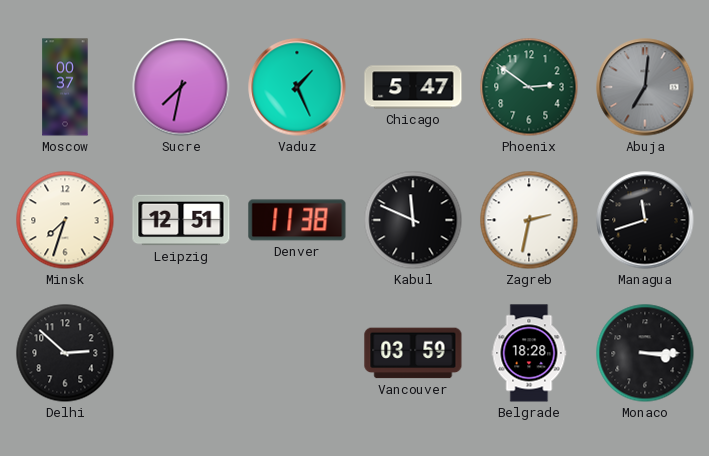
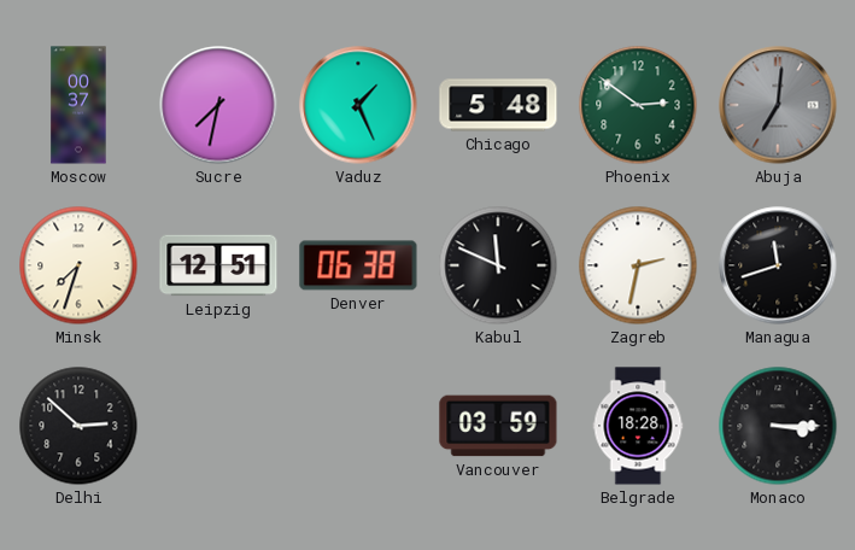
Chicago: 5:47 -> 5:48
Denver: 11:38 -> 06:38
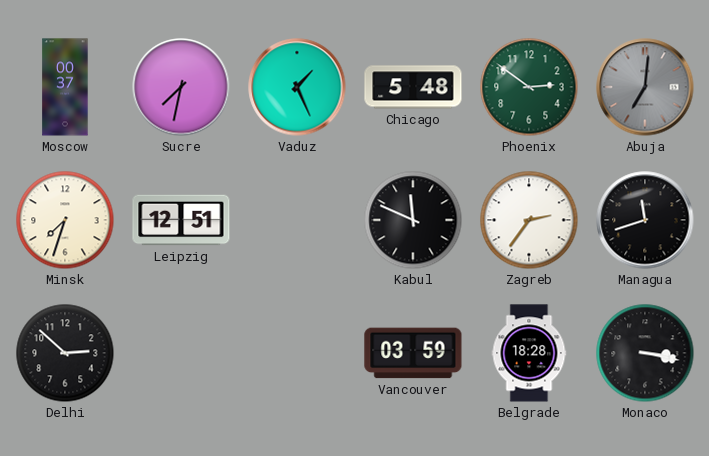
Denver: 06:38 -> none
Zagreb: 2:32 -> 2:36
Monaco: 3:15 -> 3:17
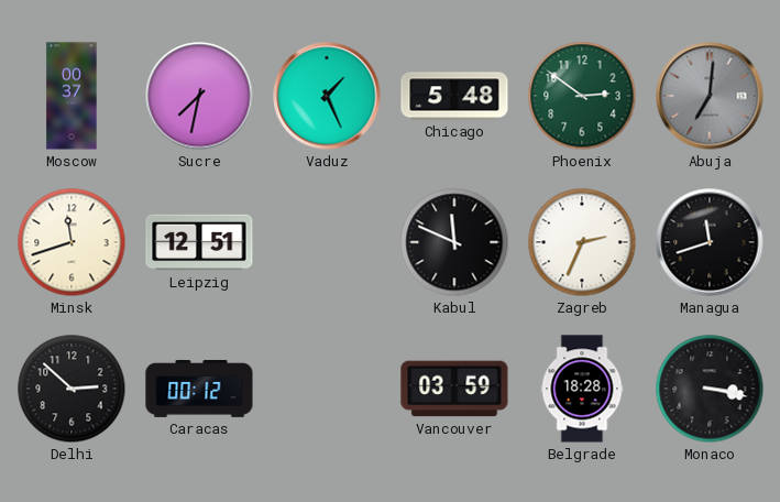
Minsk: 7:33 -> 11:42
Zagreb: 2:36 -> 2:34
Caracas: none -> 00:12
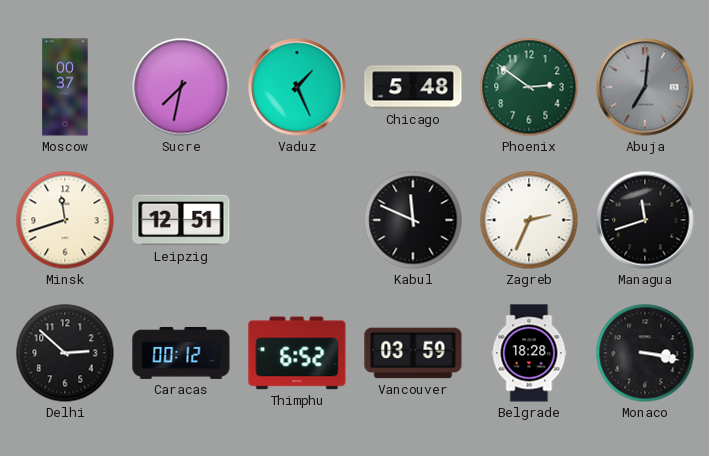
Thimphu: none -> 6:52
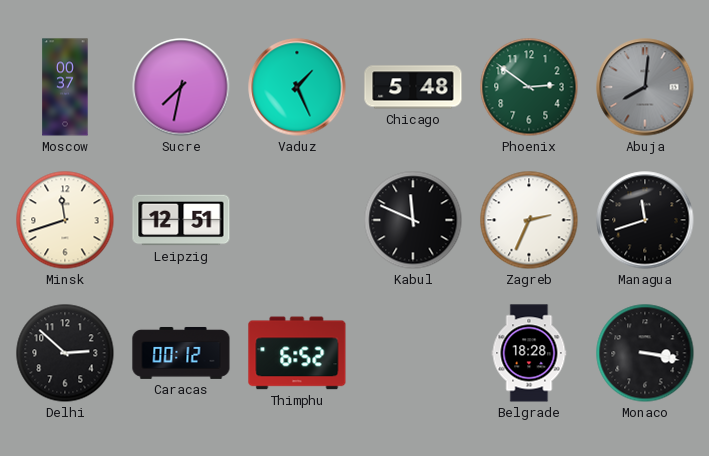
Abuja: 7:01 -> 8:01
Vancouver: 03:59 -> none
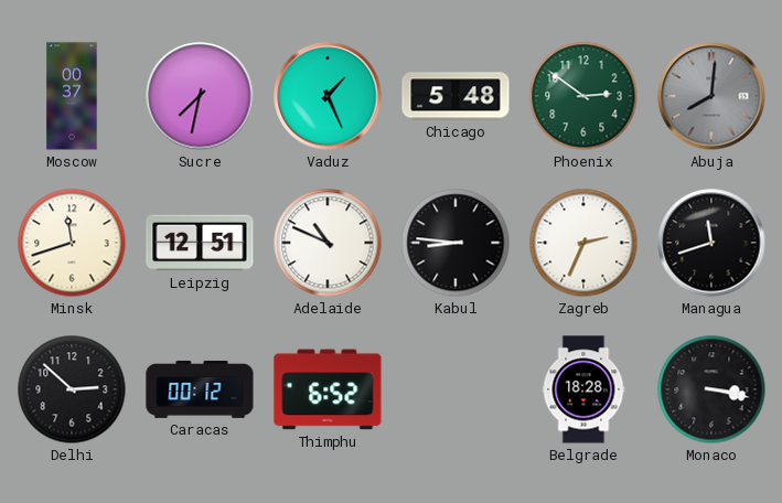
Adelaide: none -> 10:49
Kabul: 11:49 -> 8:46
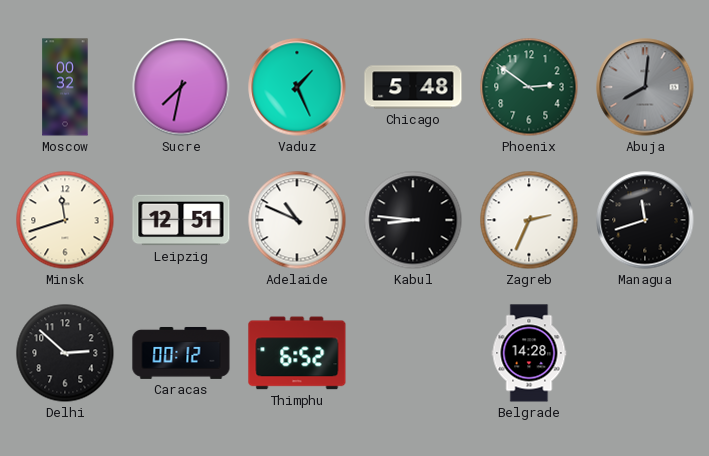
Moscow: 00:37 -> 00:32
Belgrade: 18:28 -> 14:28
Monaco: 3:17 -> none
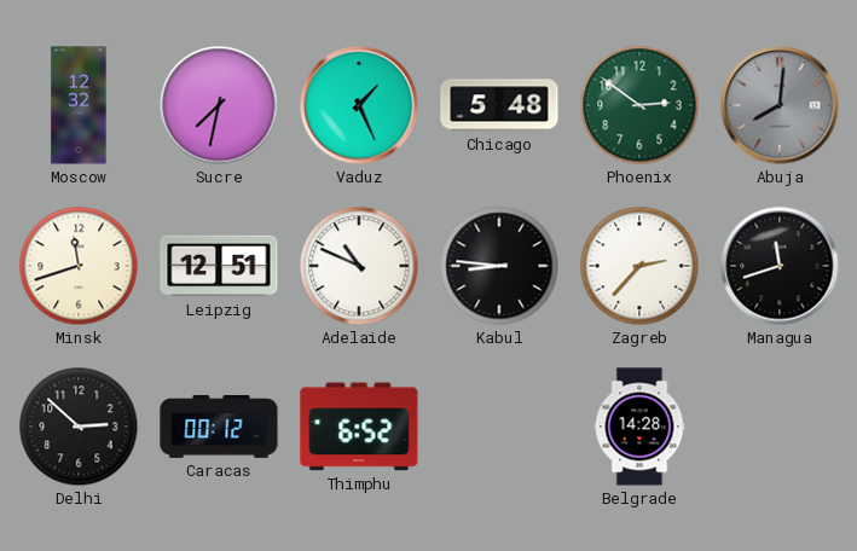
Moscow: 00:32 -> 12:32
Zagreb: 2:34 -> 2:37
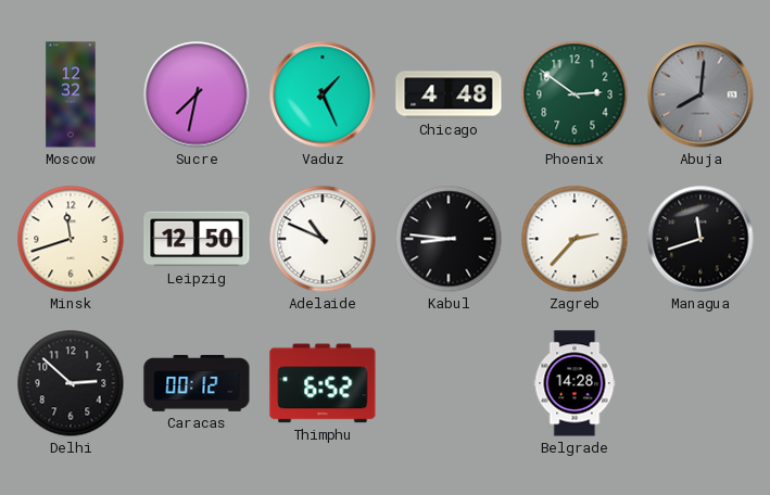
Chicago: 5:48 -> 4:48
Leipzig: 12:51 -> 12:50
